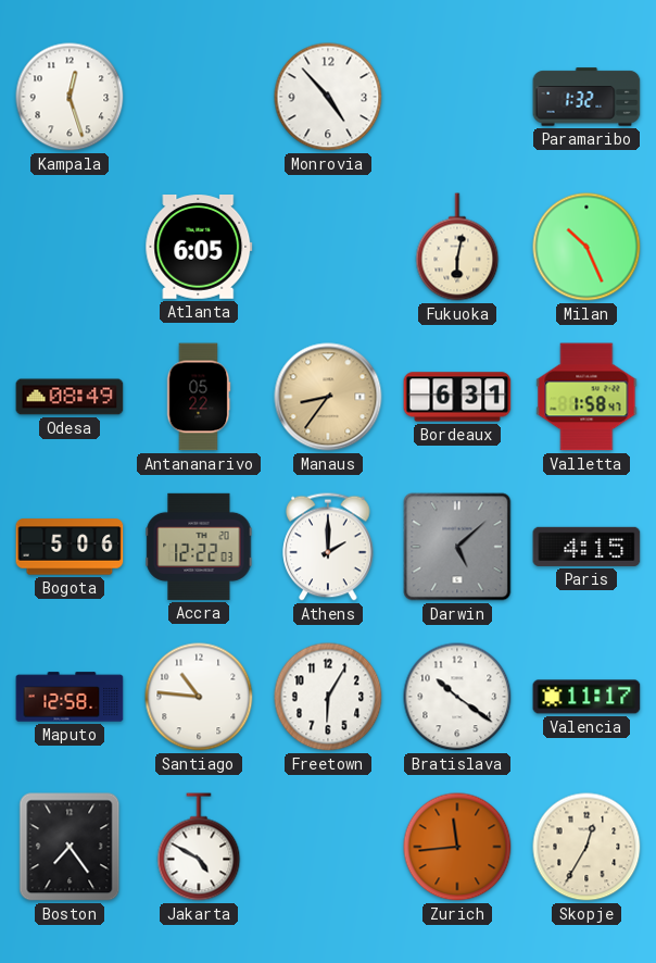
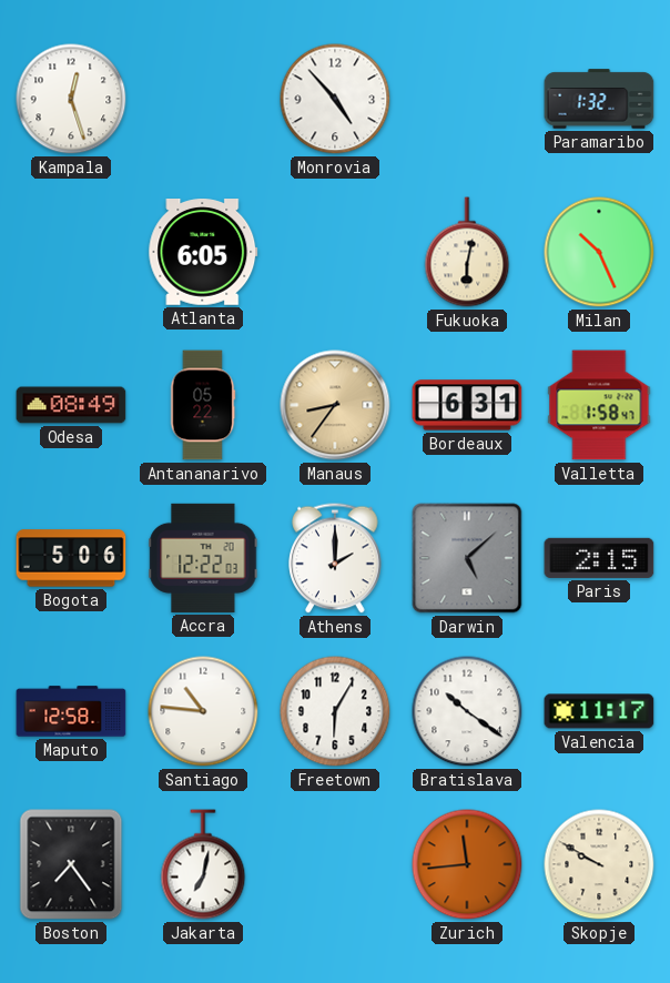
Paris: 4:15 -> 2:15
Jakarta: 4:50 -> 7:02
Skopje: 12:35 -> 9:50
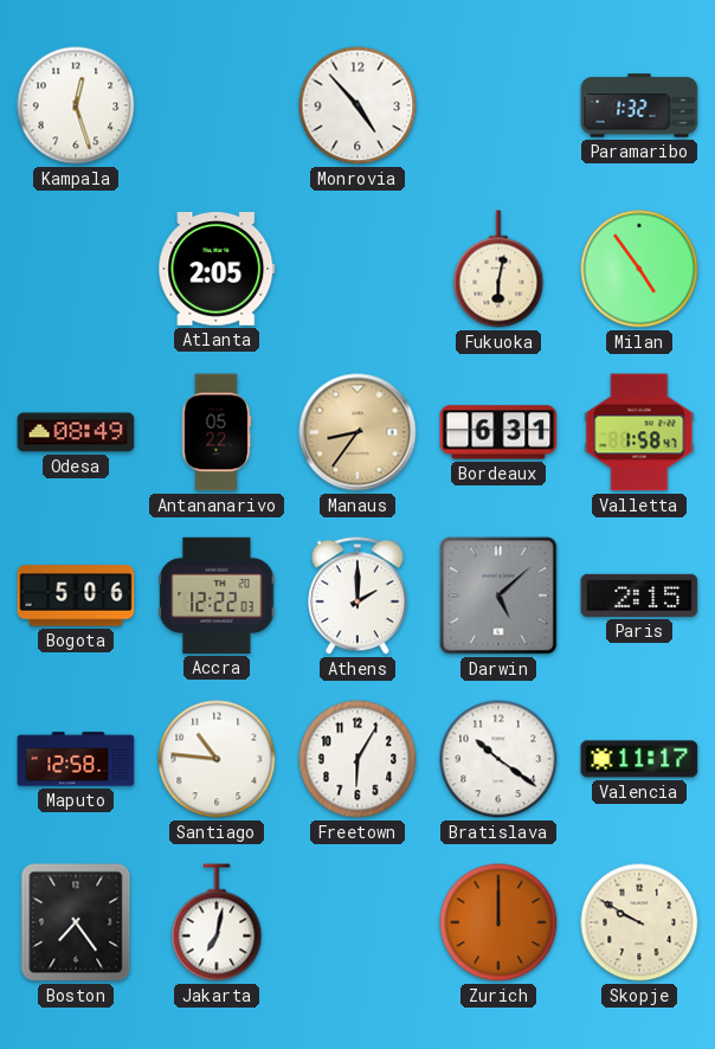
Atlanta: 6:05 -> 2:05
Milan: 10:26 -> 4:54
Zurich: 11:44 -> 12:00
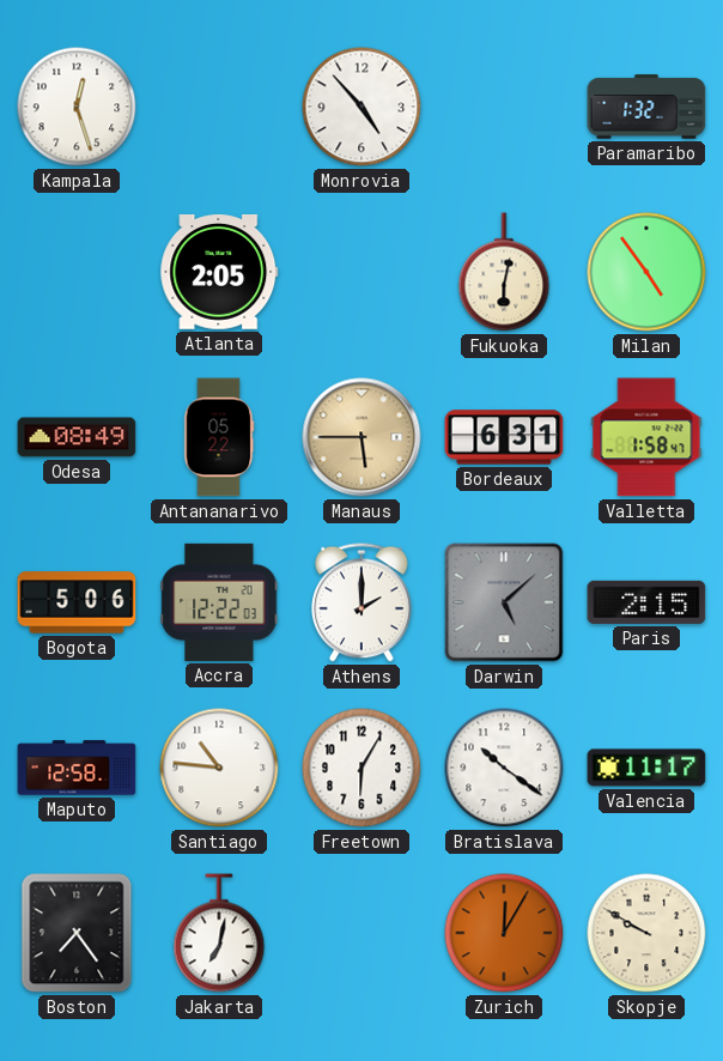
Manaus: 8:36 -> 5:45
Zurich: 12:00 -> 12:05
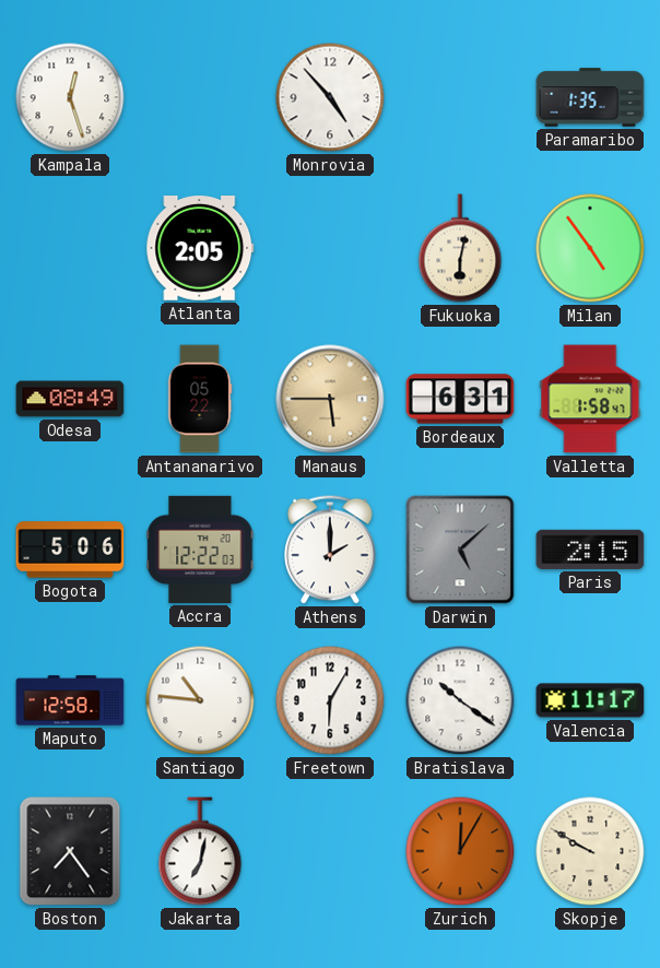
Paramaribo: 1:32 -> 1:35
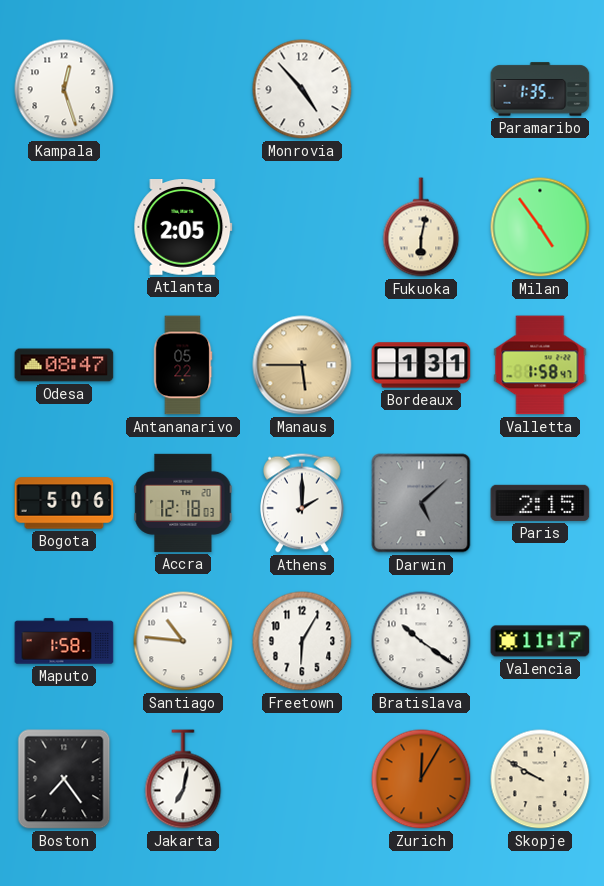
Odesa: 08:49 -> 08:47
Bordeaux: 6:31 -> 1:31
Accra: 12:22 -> 12:18
Maputo: 12:58 -> 1:58
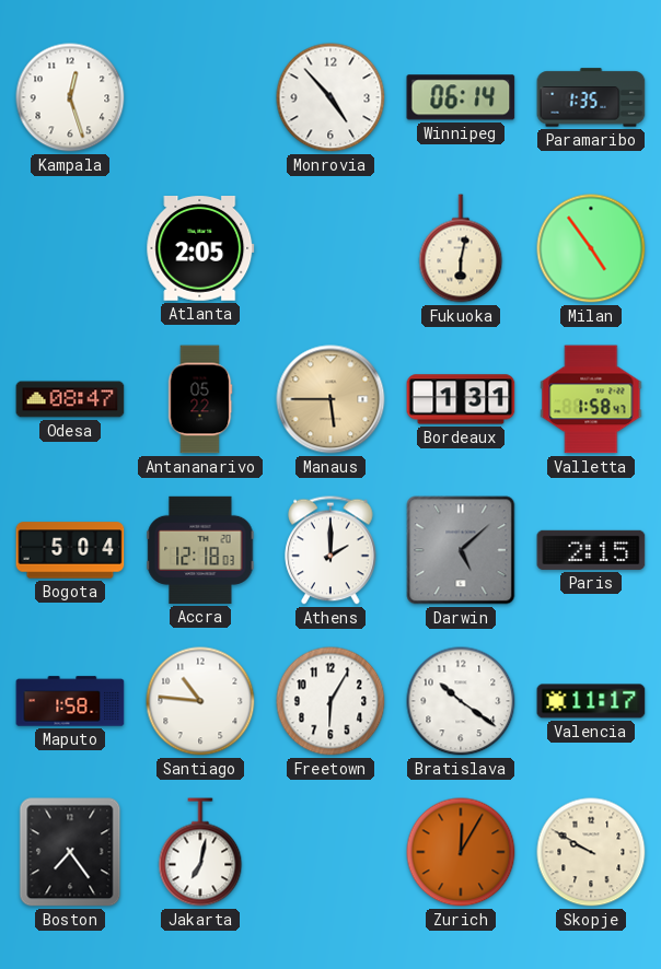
Winnipeg: none -> 06:14
Bogota: 5:06 -> 5:04
